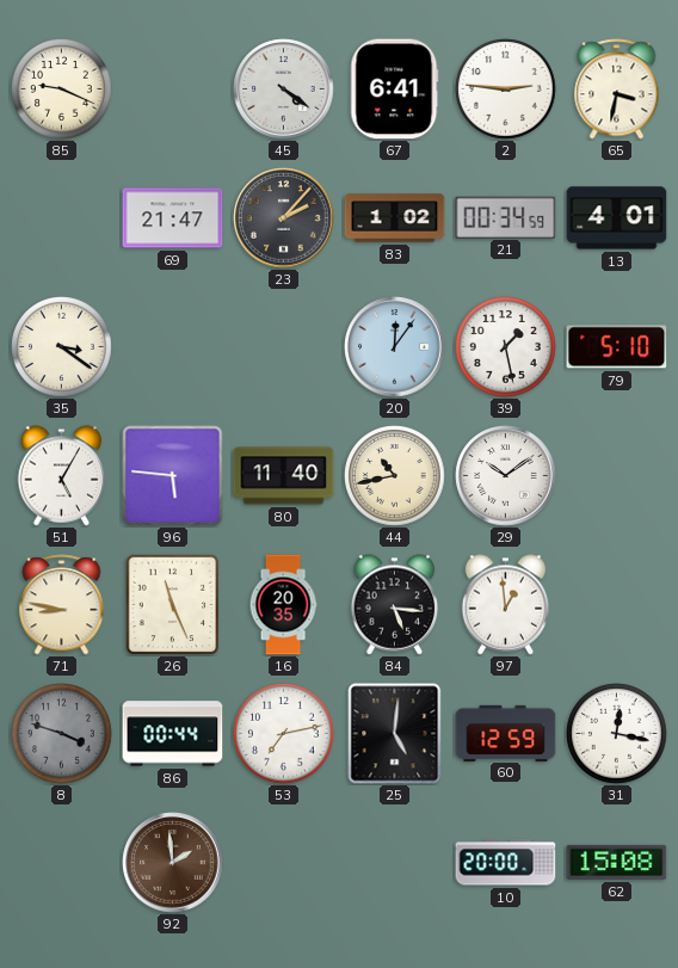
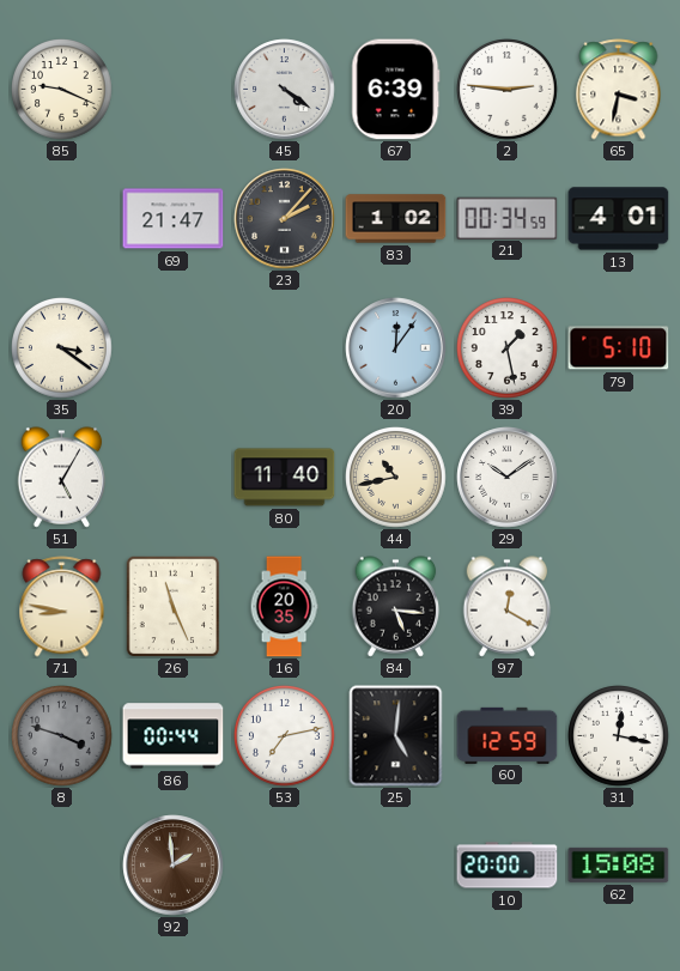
67: 6:41 -> 6:39
96: 5:46 -> none
97: 12:59 -> 12:20
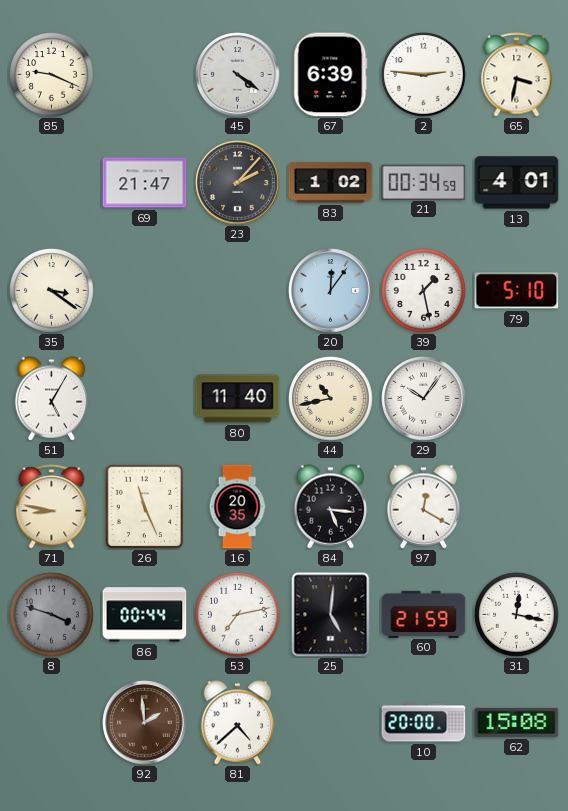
29: 10:09 -> 10:06
60: 12:59 -> 21:59
81: none -> 4:38
